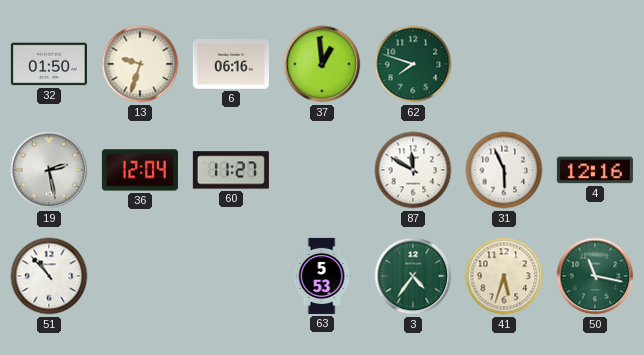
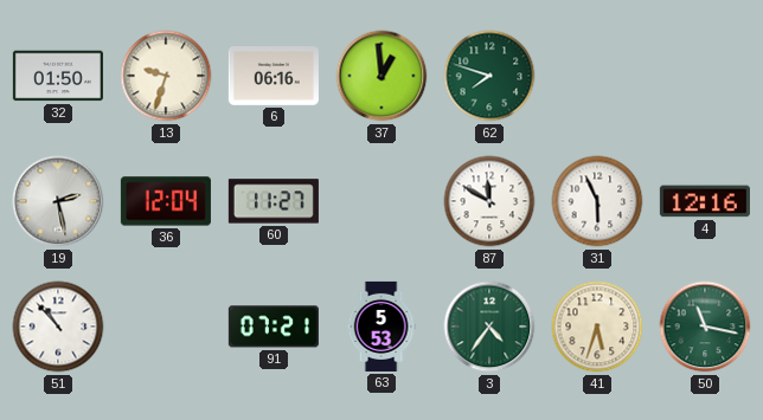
91: none -> 07:21
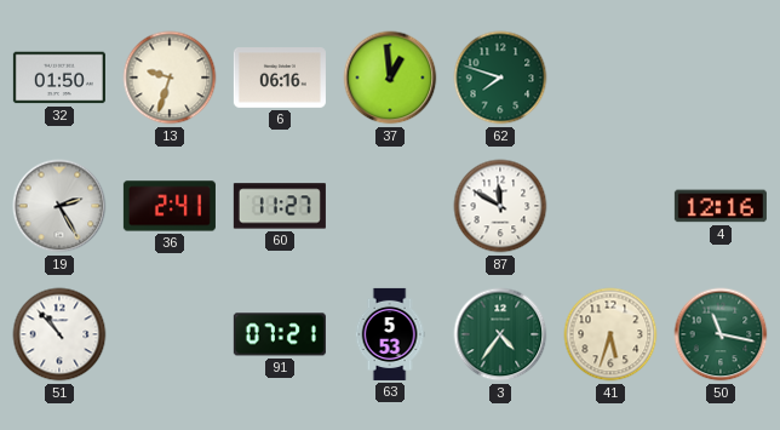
19: 2:28 -> 2:25
36: 12:04 -> 2:41
31: 5:56 -> none
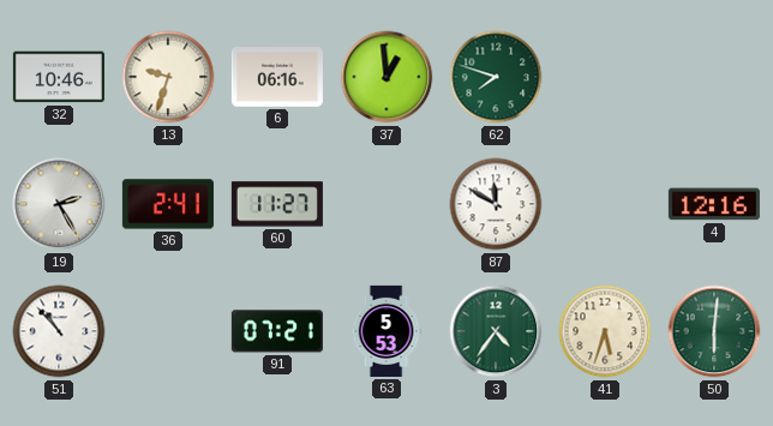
32: 01:50 -> 10:46
50: 11:17 -> 6:01
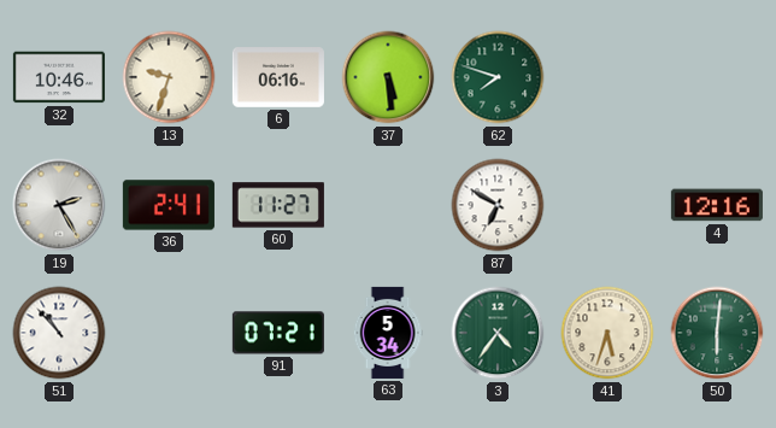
37: 12:59 -> 5:29
87: 11:50 -> 6:50
63: 5:53 -> 5:34
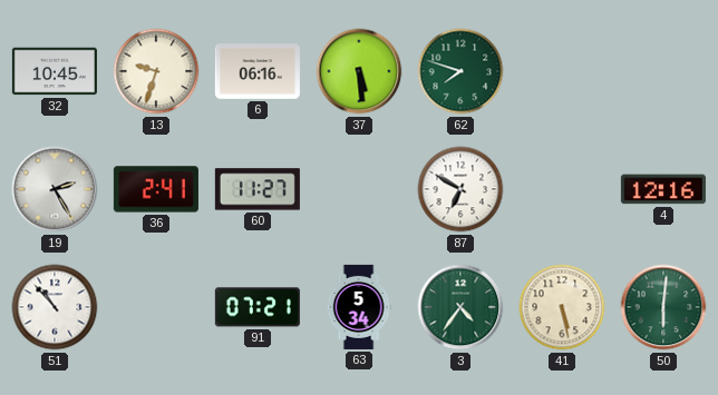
32: 10:46 -> 10:45
41: 5:33 -> 5:28
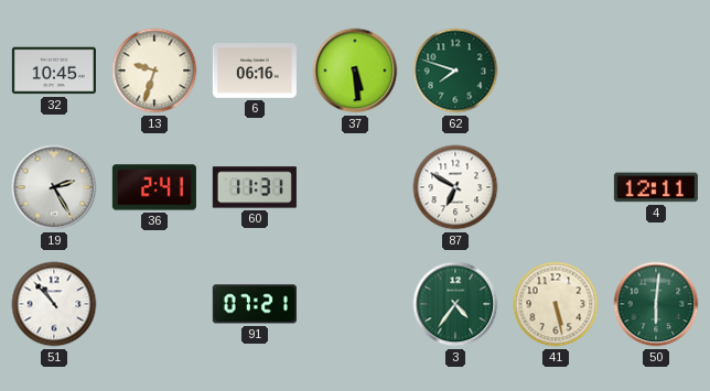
60: 11:27 -> 11:31
4: 12:16 -> 12:11
63: 5:34 -> none
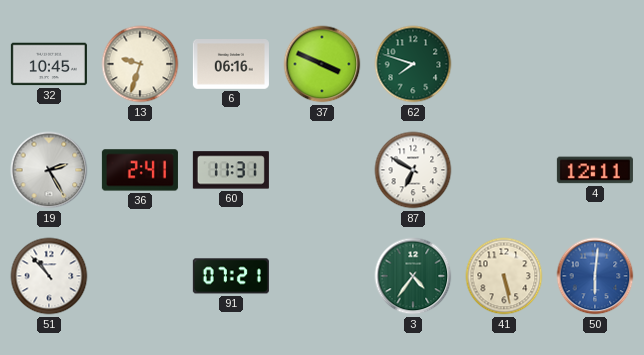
37: 5:29 -> 3:49
50 dial: green -> blue
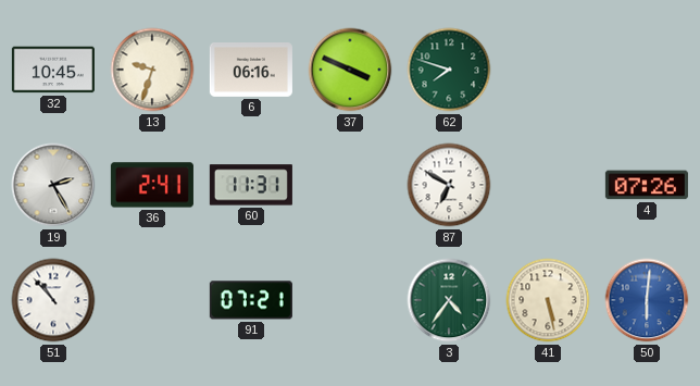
4: 12:11 -> 07:26
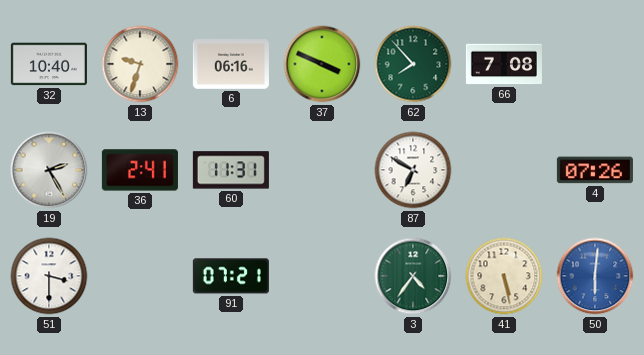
32: 10:45 -> 10:40
62: 7:48 -> 7:53
66: none -> 7:08
51: 10:53 -> 3:30
